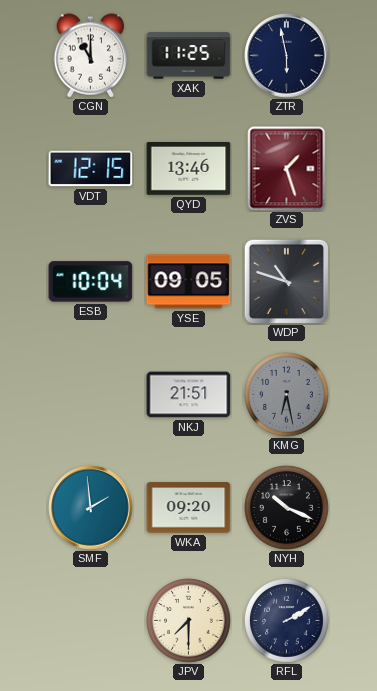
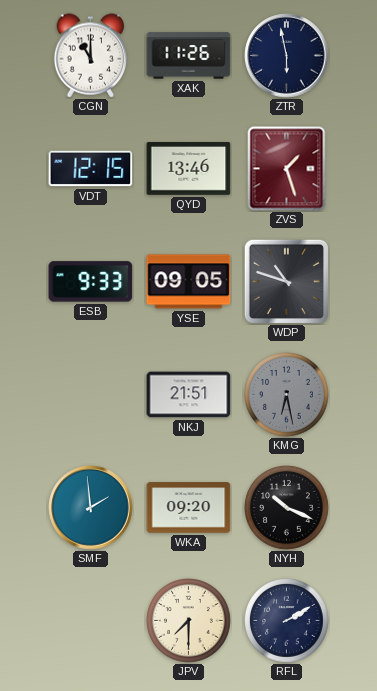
XAK: 11:25 -> 11:26
ESB: 10:04 -> 9:33
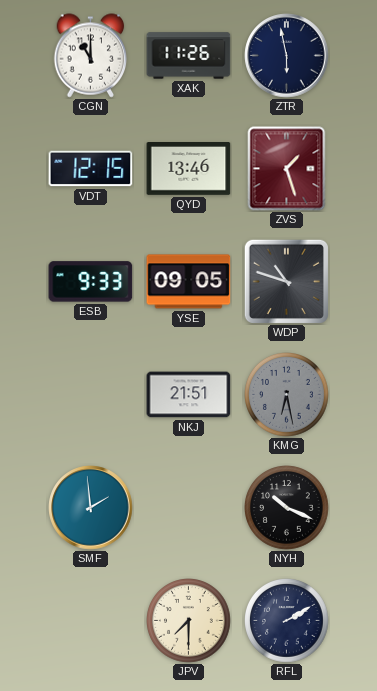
WKA: 09:20 -> none
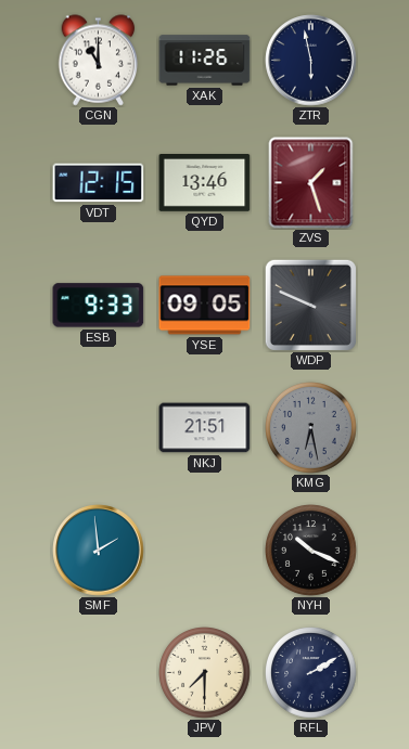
WDP: 10:48 -> 9:49
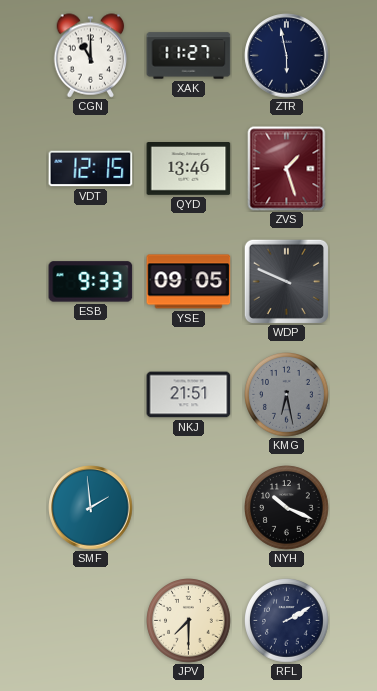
XAK: 11:26 -> 11:27
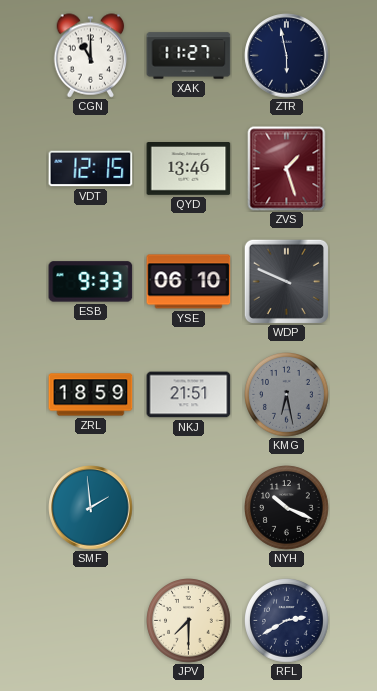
YSE: 09:05 -> 06:10
ZRL: none -> 18:59
RFL: 2:10 -> 2:40
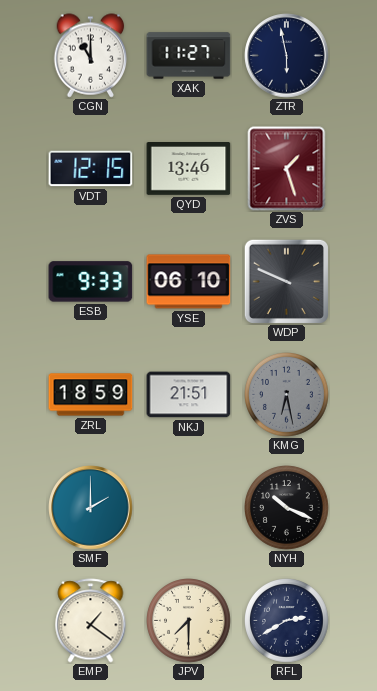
SMF: 1:59 -> 2:00
EMP: none -> 1:21
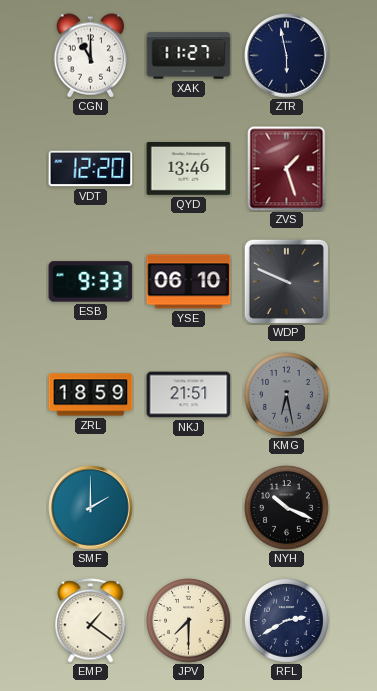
VDT: 12:15 -> 12:20
